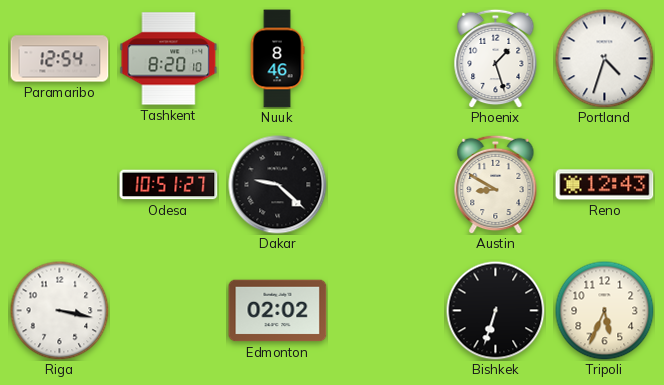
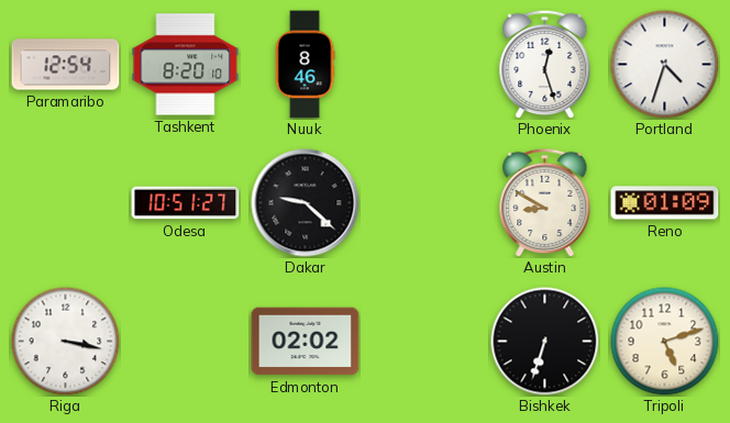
Phoenix: 1:27 -> 12:27
Reno: 12:43 -> 01:09
Tripoli: 5:34 -> 5:12
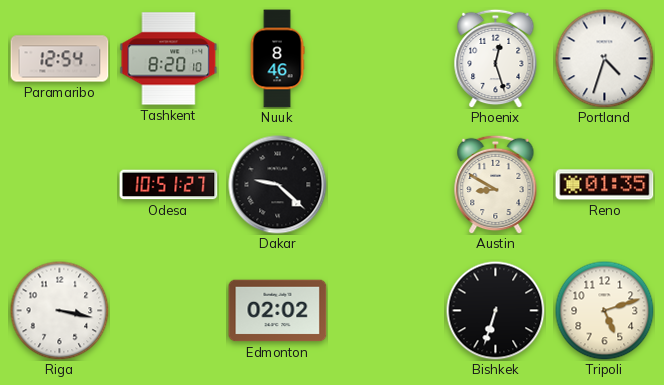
Reno: 01:09 -> 01:35
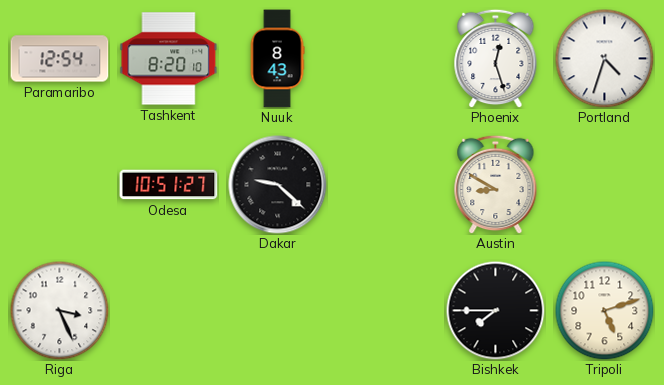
Nuuk: 8:46 -> 8:43
Reno: 01:35 -> none
Riga: 3:17 -> 3:26
Edmonton: 02:02 -> none
Bishkek: 6:33 -> 7:45
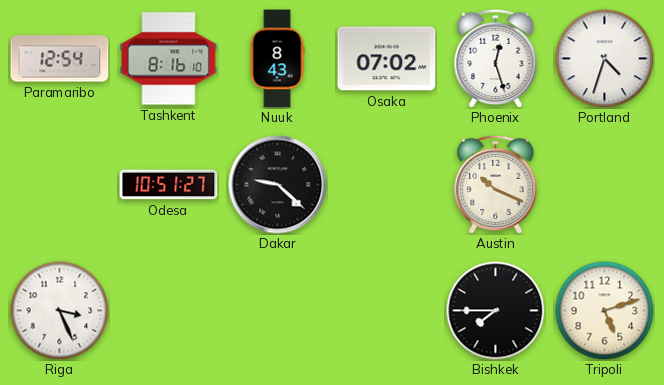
Tashkent: 8:20 -> 8:16
Osaka: none -> 07:02
Austin: 8:50 -> 10:19
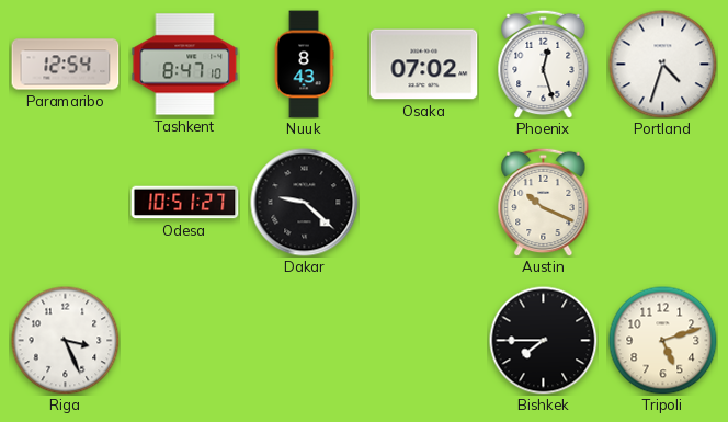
Tashkent: 8:16 -> 8:47
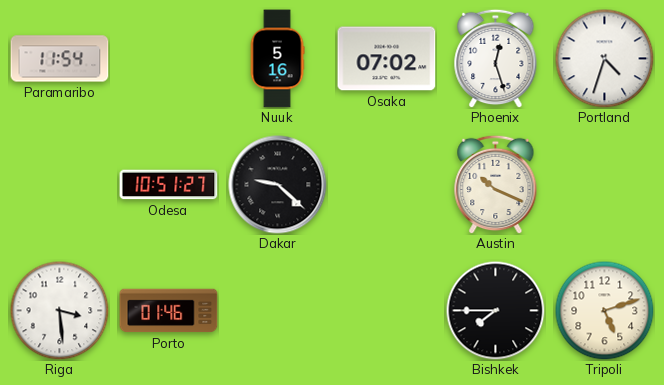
Paramaribo: 12:54 -> 11:54
Tashkent: 8:47 -> none
Nuuk: 8:43 -> 5:16
Riga: 3:26 -> 3:29
Porto: none -> 01:46
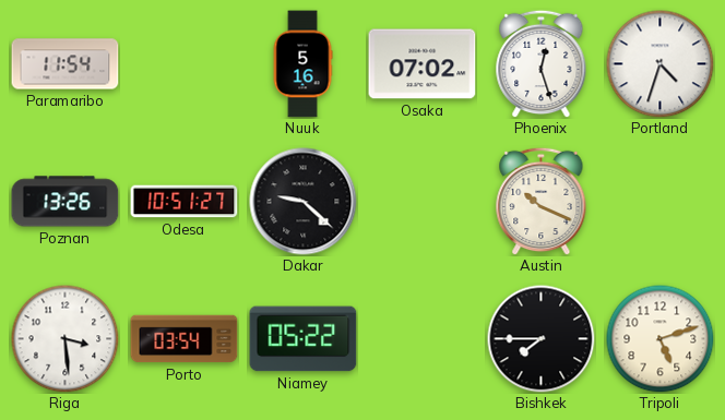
Poznan: none -> 13:26
Porto: 01:46 -> 03:54
Niamey: none -> 05:22
